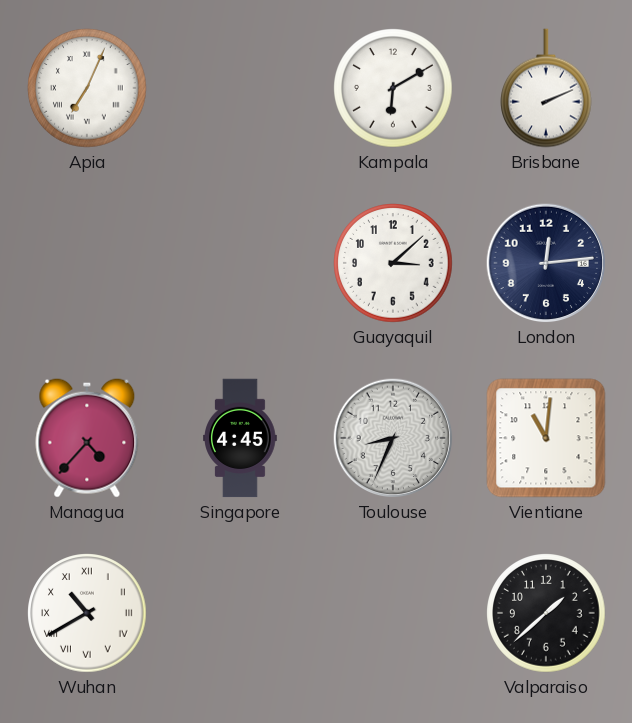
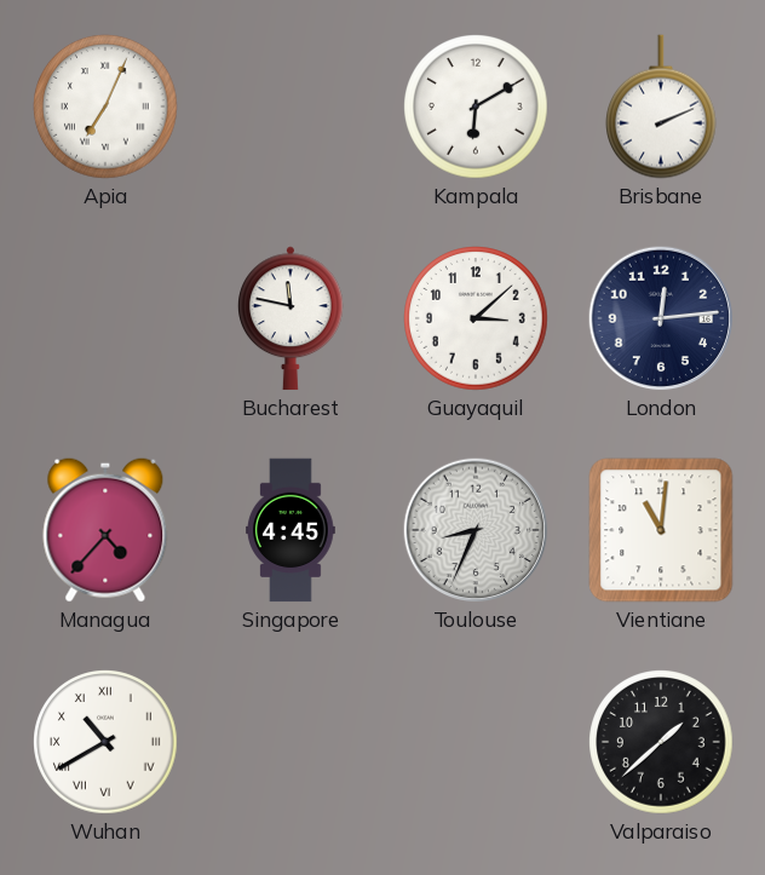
Bucharest: none -> 11:47
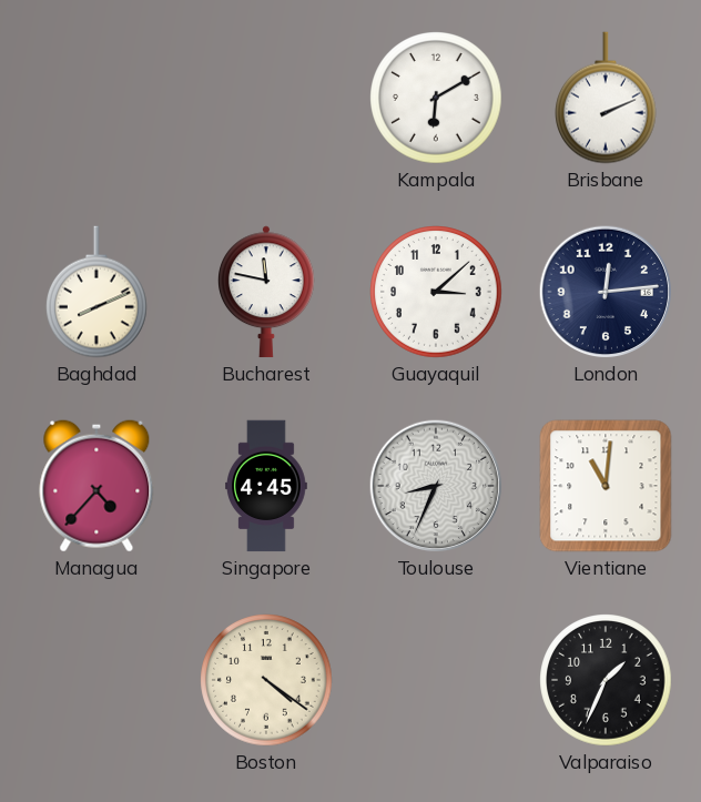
Apia: 7:04 -> none
Baghdad: none -> 8:11
Wuhan: 10:40 -> none
Boston: none -> 4:21
Valparaiso: 1:38 -> 1:34
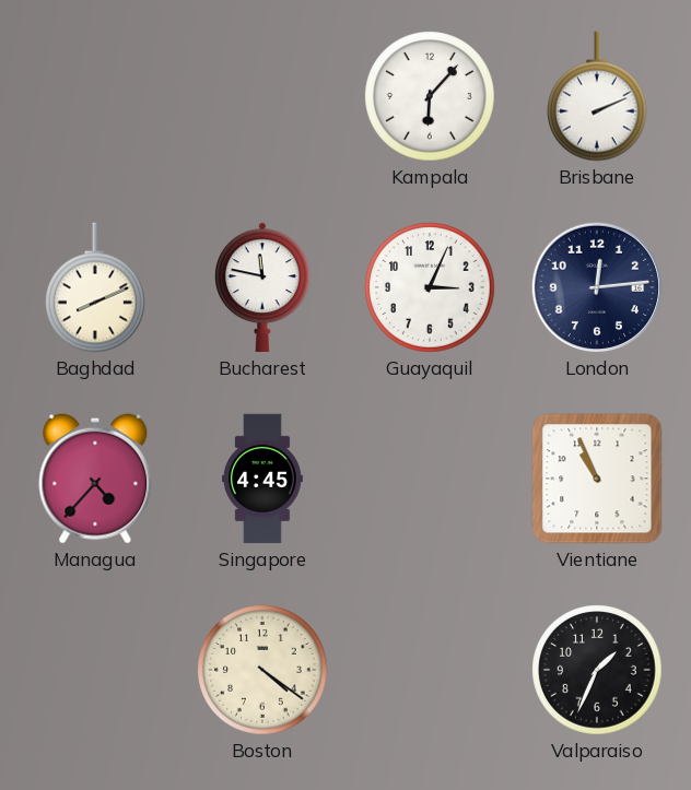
Kampala: 6:10 -> 6:07
Guayaquil: 3:08 -> 3:04
Toulouse: 8:34 -> none
Vientiane: 11:01 -> 10:56
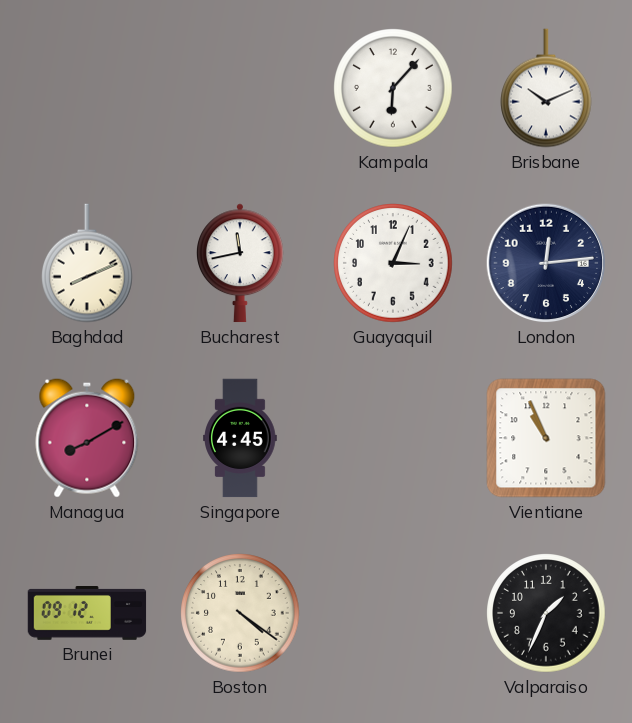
Brisbane: 2:11 -> 10:11
Bucharest: 11:47 -> 11:43
Managua: 4:37 -> 8:10
Brunei: none -> 09:12
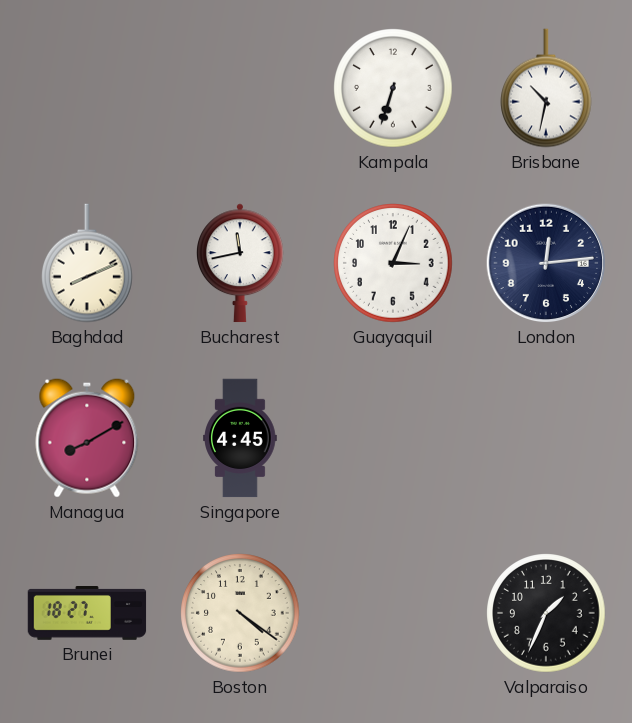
Kampala: 6:07 -> 6:33
Brisbane: 10:11 -> 10:32
Vientiane: 10:56 -> none
Brunei: 09:12 -> 18:27
